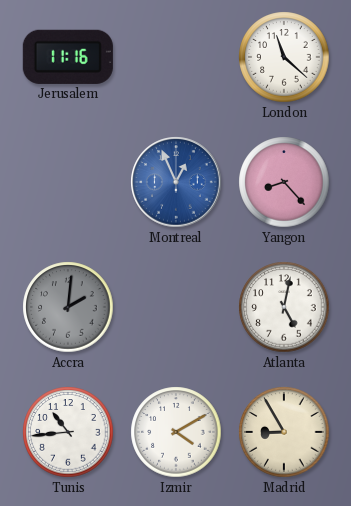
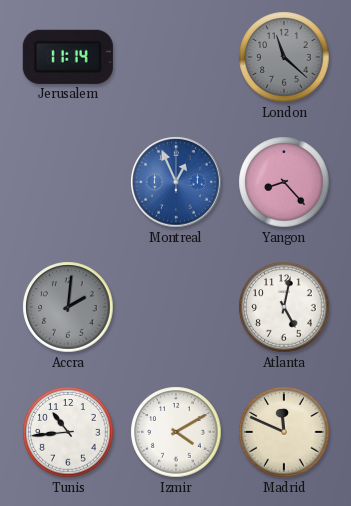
Jerusalem: 11:16 -> 11:14
London dial: white -> grey
Madrid: 8:55 -> 11:49
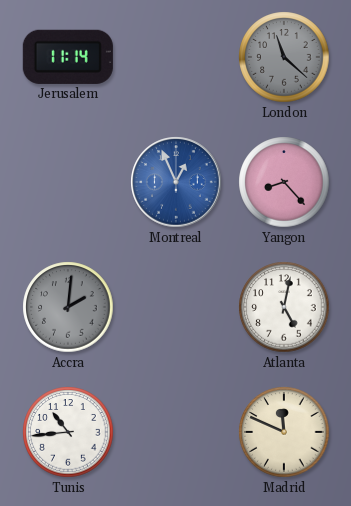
Izmir: 4:10 -> none
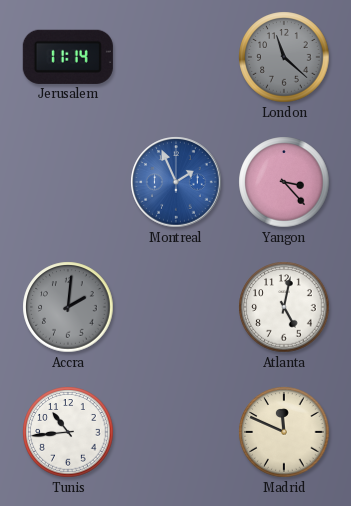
Montreal: 12:56 -> 1:56
Yangon: 8:23 -> 3:23
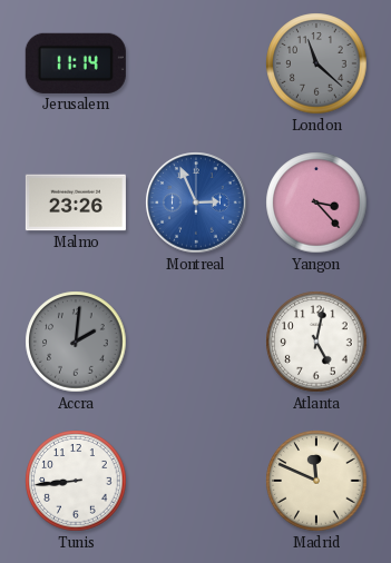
Malmo: none -> 23:26
Montreal: 1:56 -> 2:56
Tunis: 10:44 -> 8:44
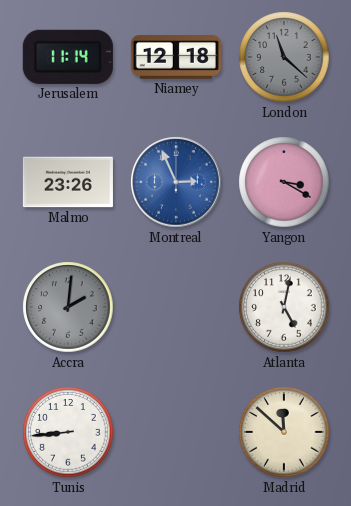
Niamey: none -> 12:18
Yangon: 3:23 -> 3:20
Madrid: 11:49 -> 11:52
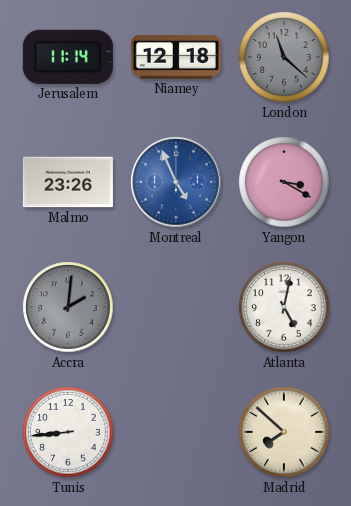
Montreal: 2:56 -> 4:56
Madrid: 11:52 -> 7:52
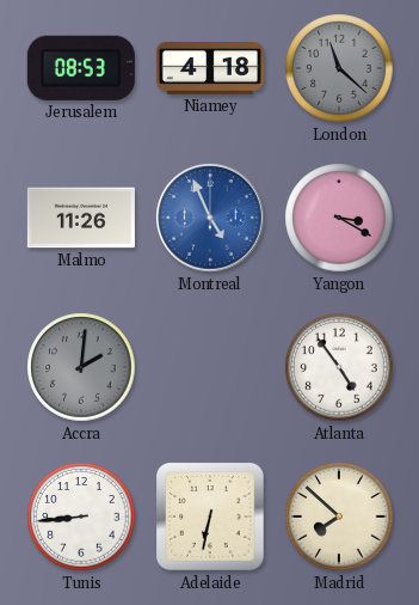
Jerusalem: 11:14 -> 08:53
Niamey: 12:18 -> 4:18
Malmo: 23:26 -> 11:26
Atlanta: 5:02 -> 4:54
Adelaide: none -> 6:32
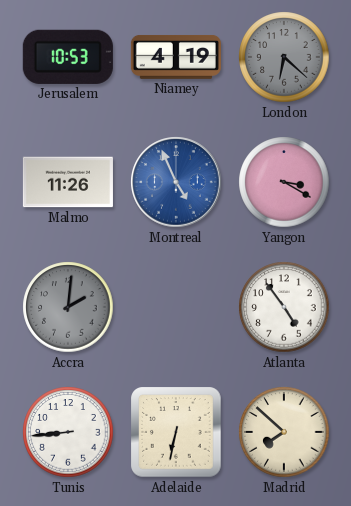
Jerusalem: 08:53 -> 10:53
Niamey: 4:18 -> 4:19
London: 11:22 -> 6:22
